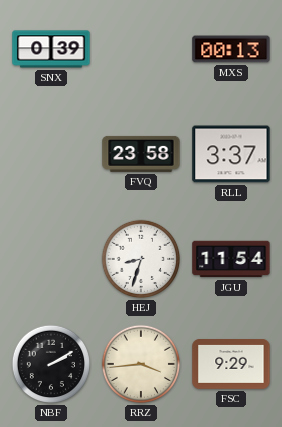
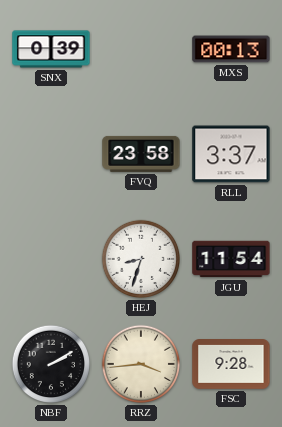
FSC: 9:29 -> 9:28
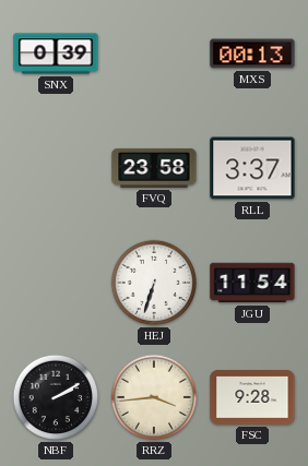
HEJ: 8:33 -> 6:33
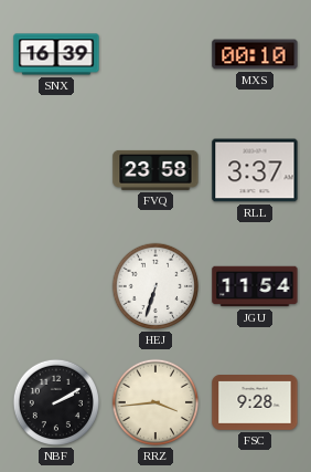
SNX: 0:39 -> 16:39
MXS: 00:13 -> 00:10
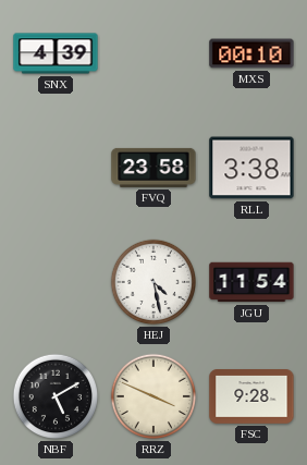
SNX: 16:39 -> 4:39
RLL: 3:37 -> 3:38
HEJ: 6:33 -> 4:28
NBF: 2:10 -> 5:10
RRZ: 3:44 -> 3:49
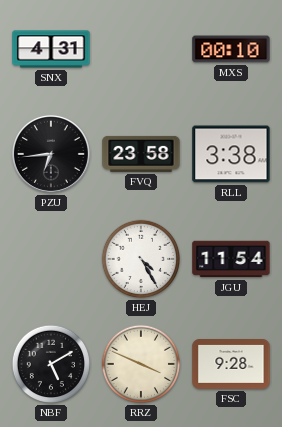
SNX: 4:39 -> 4:31
PZU: none -> 6:44
HEJ: 4:28 -> 4:25
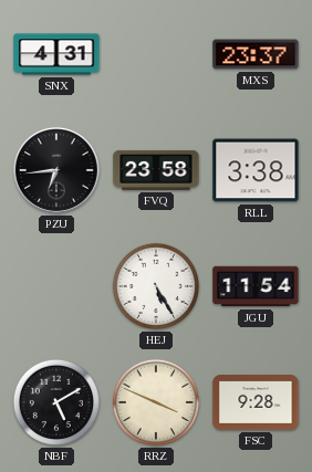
MXS: 00:10 -> 23:37
HEJ: 4:25 -> 5:25
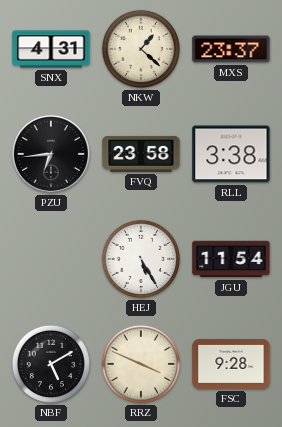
NKW: none -> 1:22
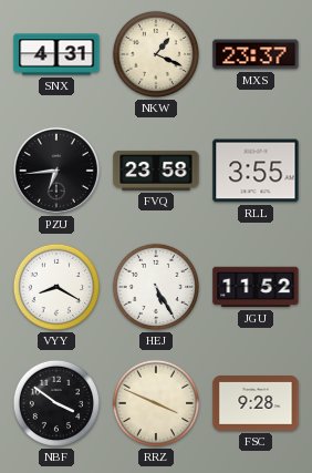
NKW: 1:22 -> 1:19
RLL: 3:38 -> 3:55
VYY: none -> 8:20
JGU: 11:54 -> 11:52
NBF: 5:10 -> 3:51
